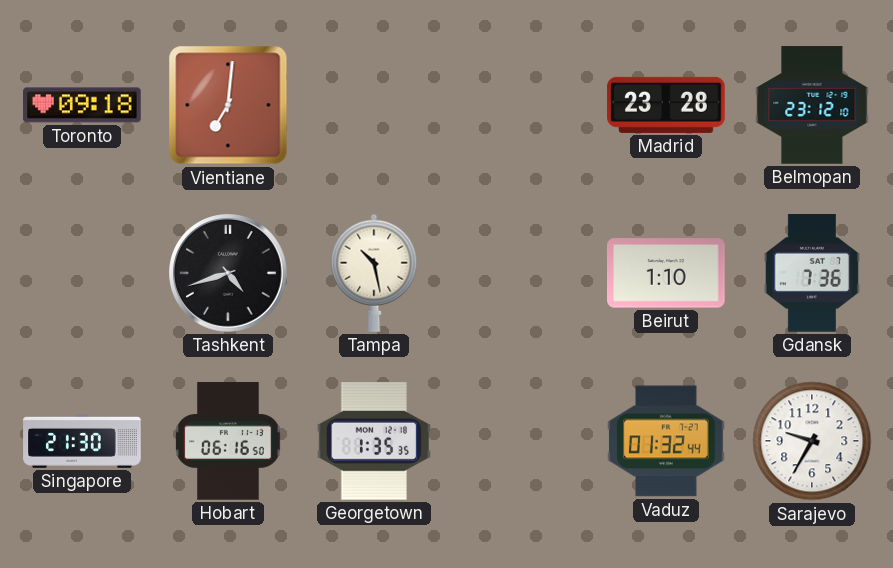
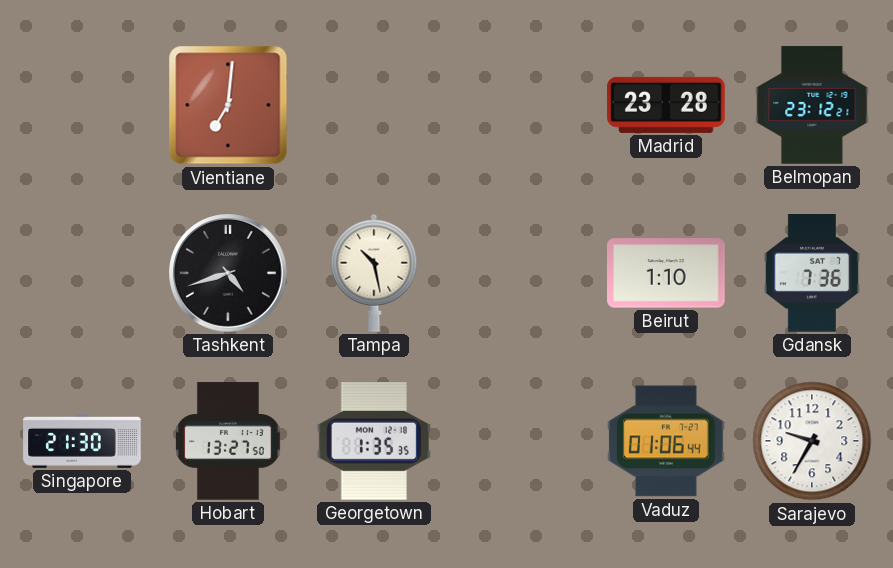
Toronto: 09:18 -> none
Belmopan: 23:12:10 -> 23:12:21
Hobart: 06:16 -> 13:27
Vaduz: 01:32 -> 01:06
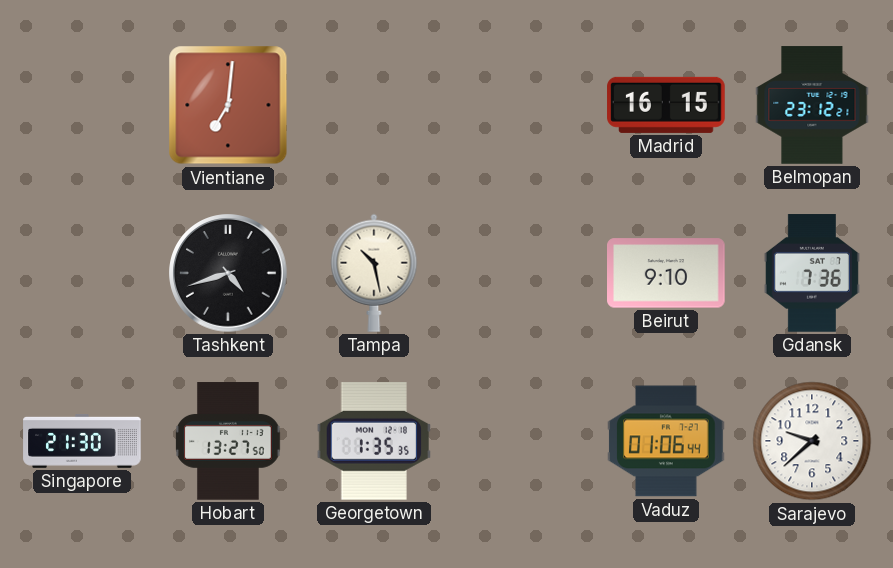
Madrid: 23:28 -> 16:15
Beirut: 1:10 -> 9:10
Sarajevo: 9:35 -> 9:38
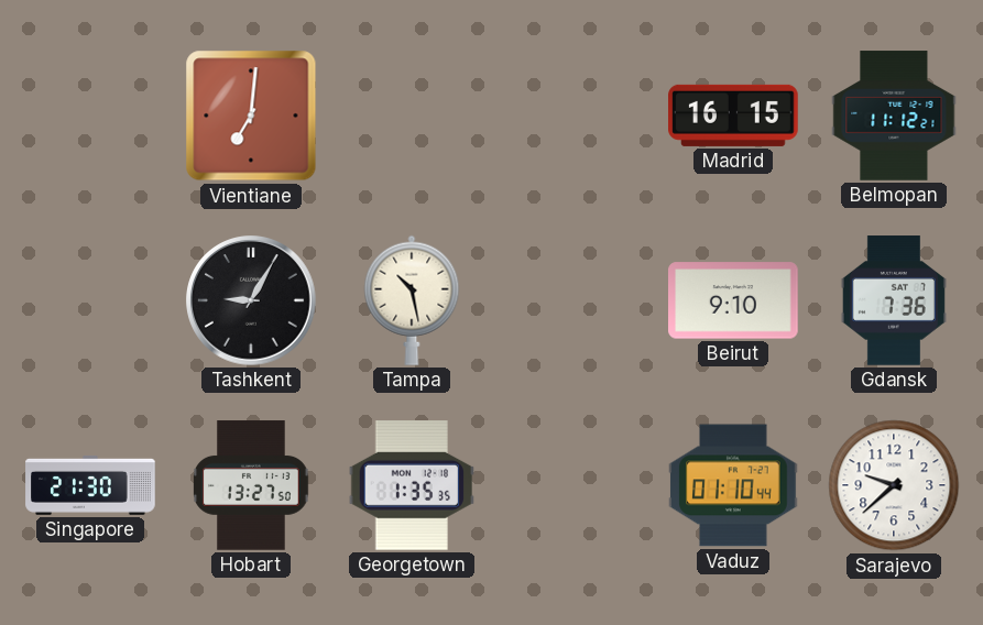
Belmopan: 23:12 -> 11:12
Tashkent: 4:42 -> 9:05
Vaduz: 01:06 -> 01:10
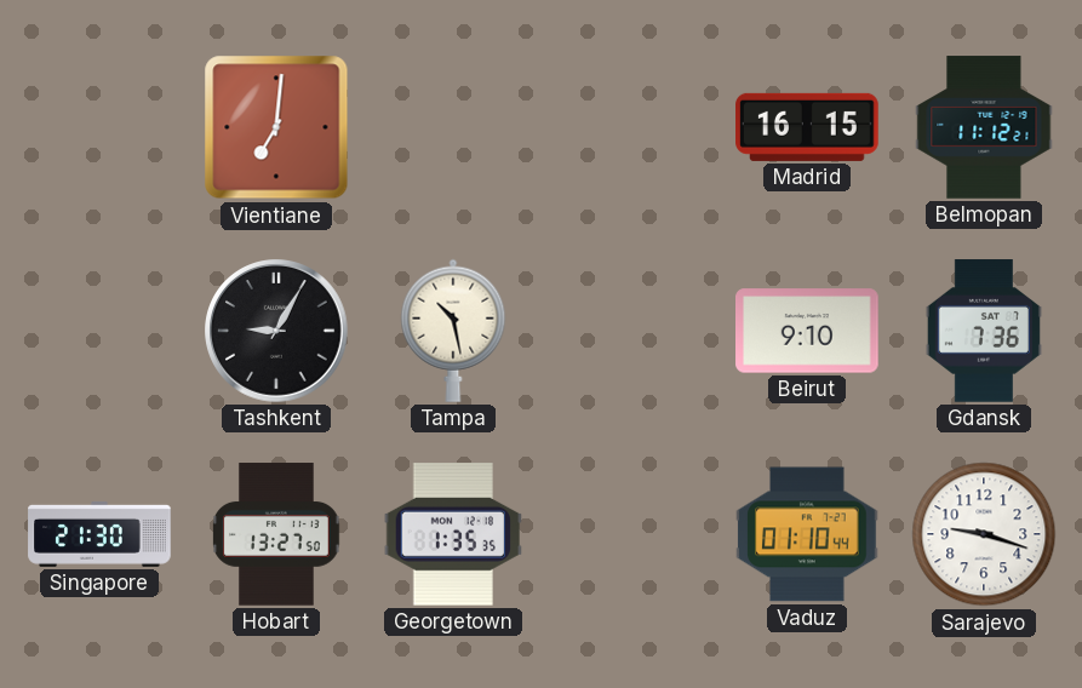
Sarajevo: 9:38 -> 9:18
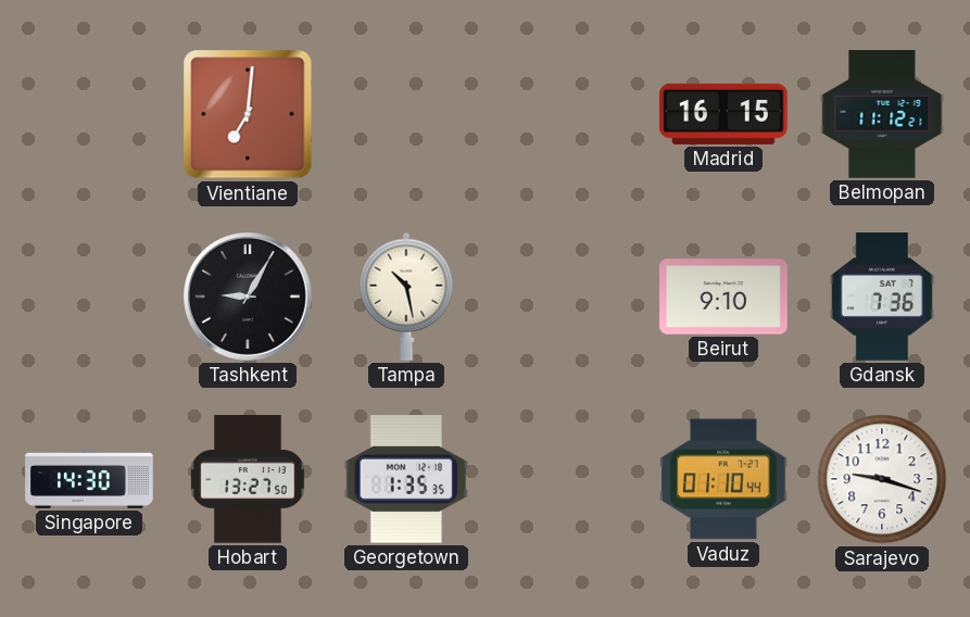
Singapore: 21:30 -> 14:30
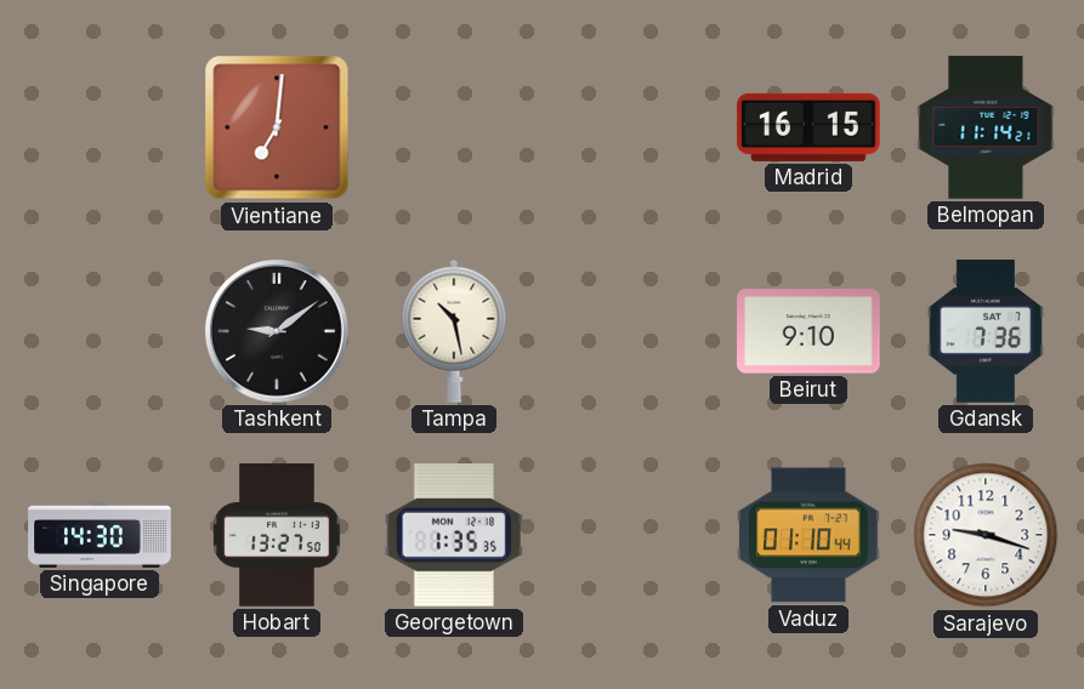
Belmopan: 11:12 -> 11:14
Tashkent: 9:05 -> 9:09
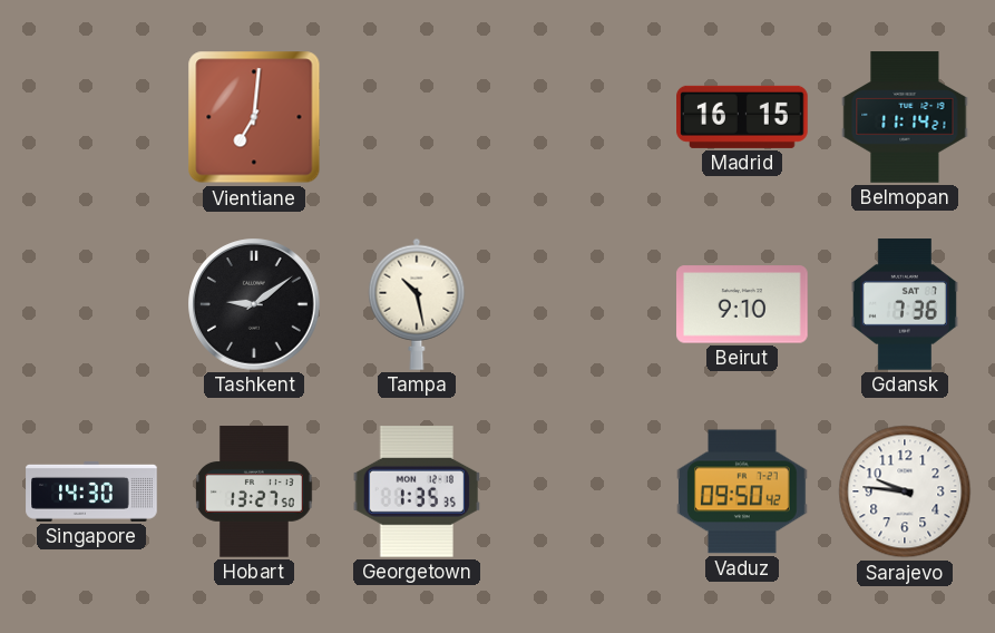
Vaduz: 01:10 -> 09:50
Sarajevo: 9:18 -> 9:46
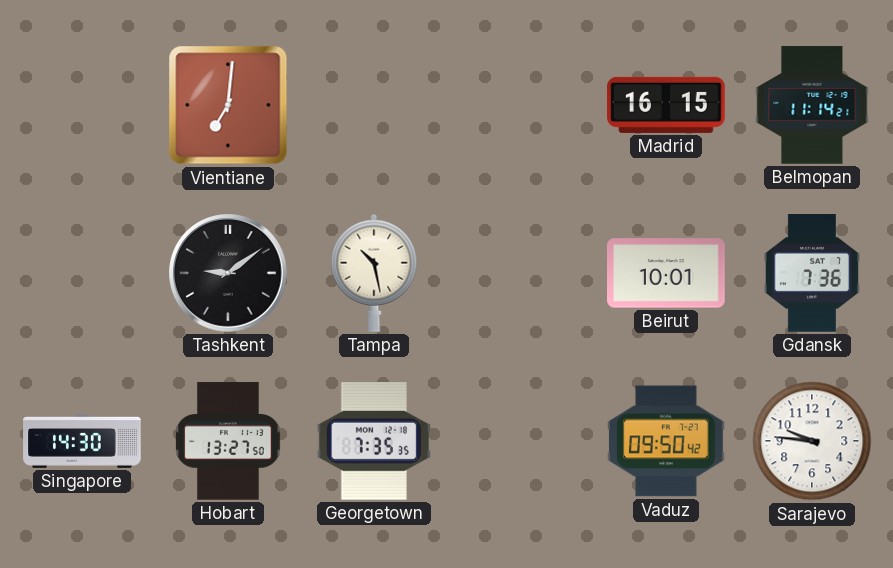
Beirut: 9:10 -> 10:01
Georgetown: 1:35 -> 7:35
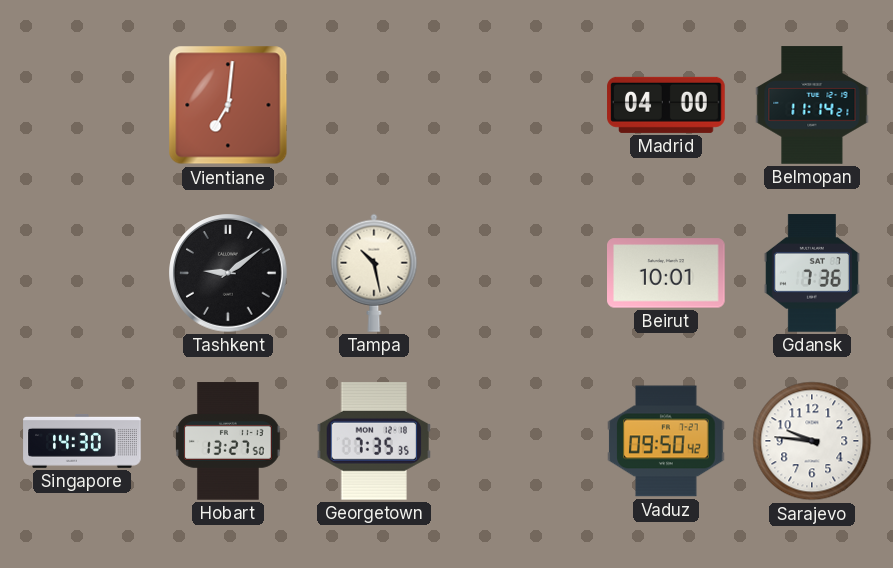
Madrid: 16:15 -> 04:00
